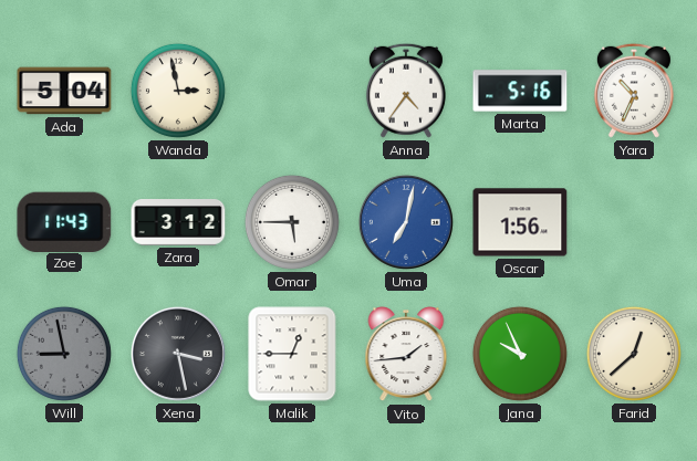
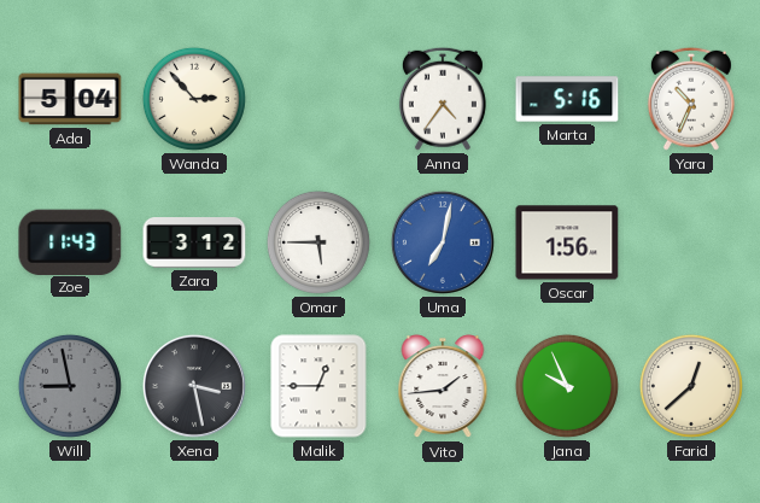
Wanda: 2:58 -> 2:53
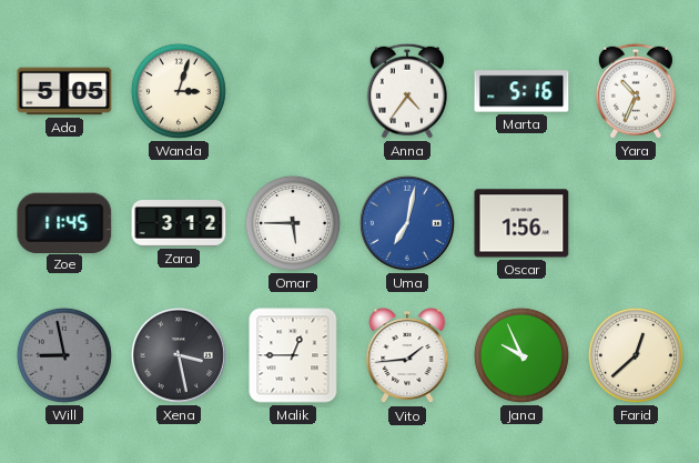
Ada: 5:04 -> 5:05
Wanda: 2:53 -> 3:03
Zoe: 11:43 -> 11:45
